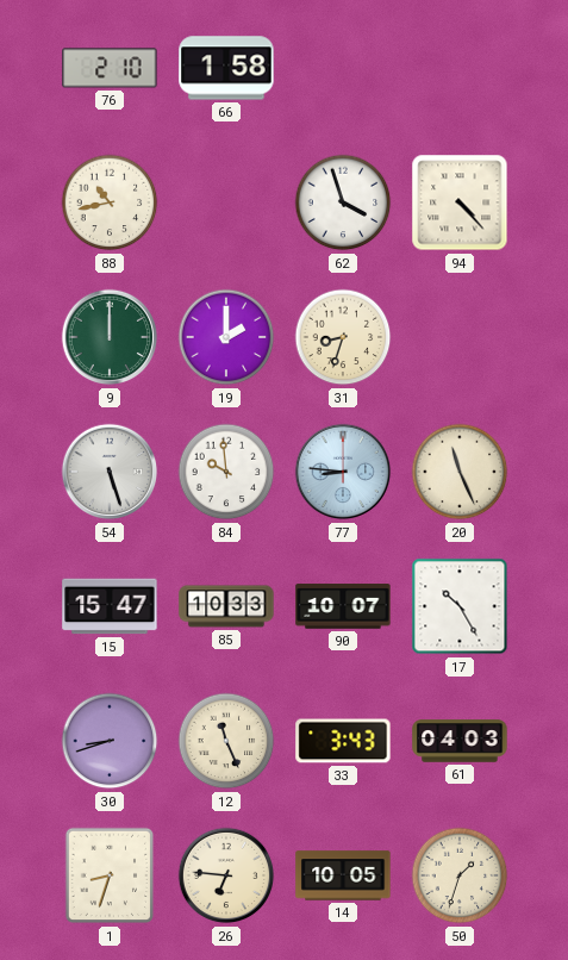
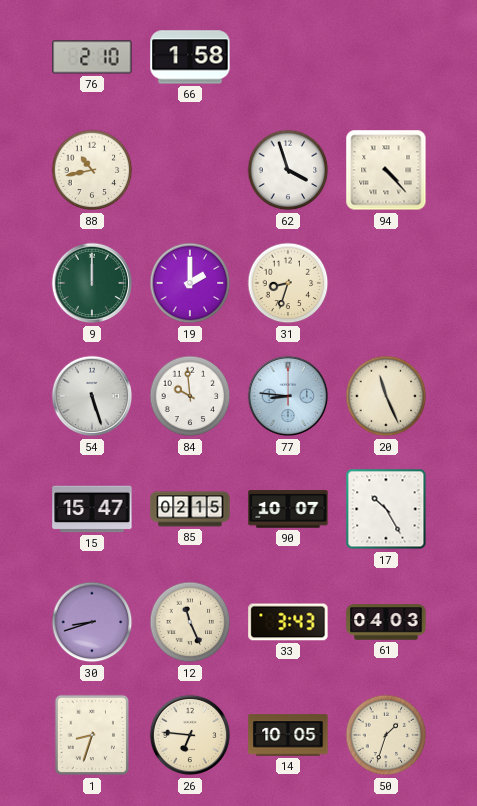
85: 10:33 -> 02:15
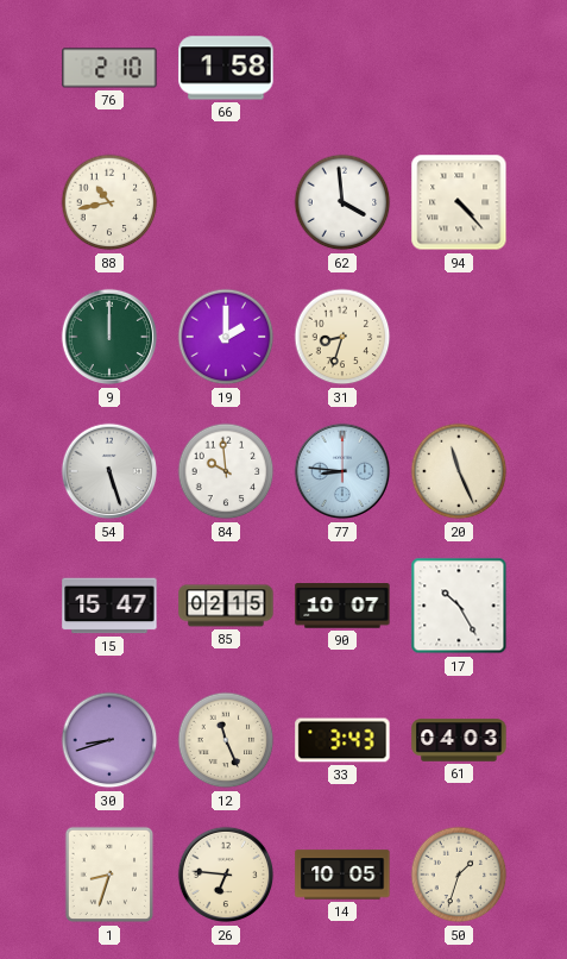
62: 3:57 -> 3:59
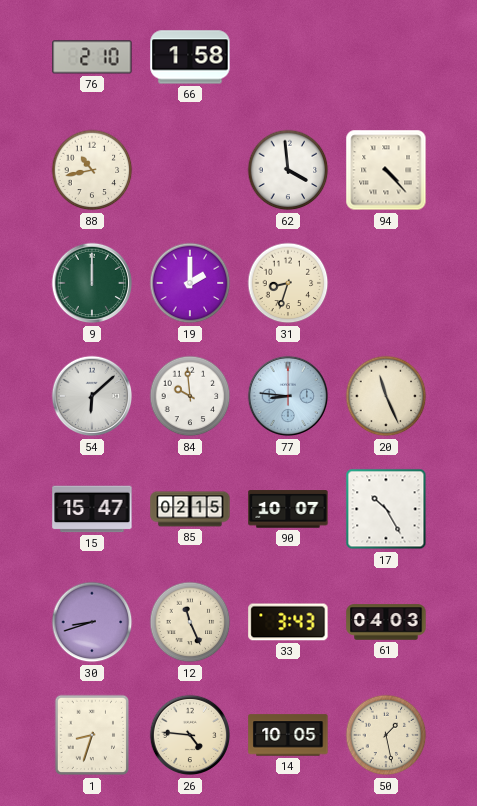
54: 5:27 -> 6:08
26: 6:46 -> 4:46
50: 1:33 -> 1:28
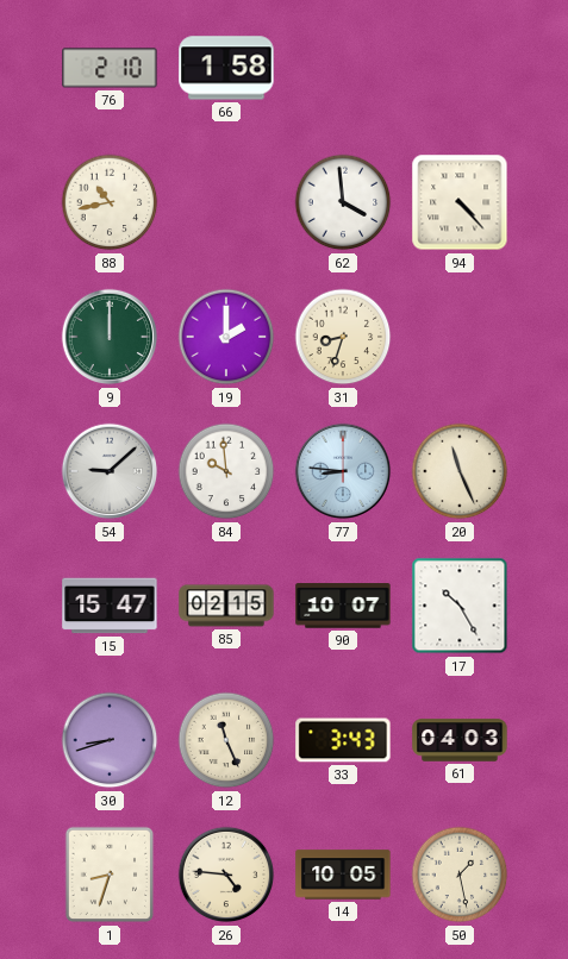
54: 6:08 -> 9:08
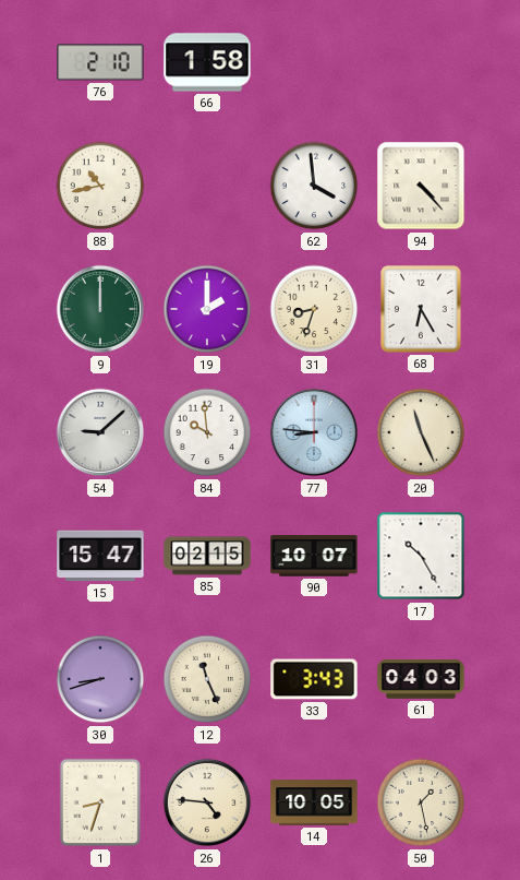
68: none -> 6:25
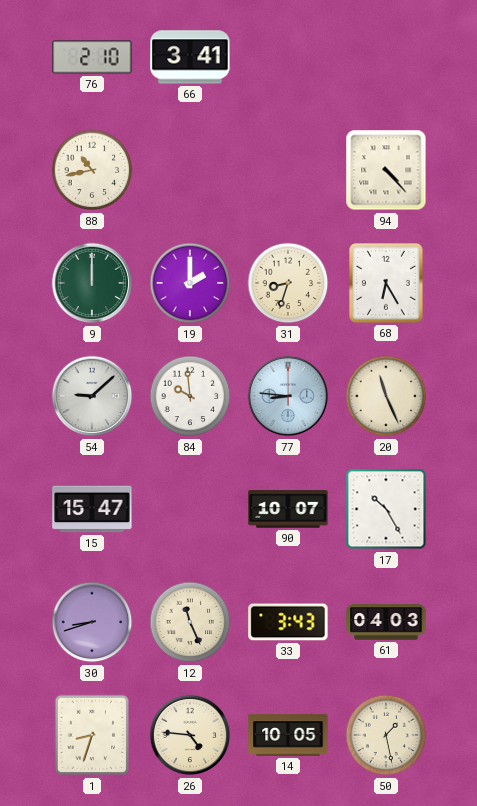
66: 1:58 -> 3:41
62: 3:59 -> none
85: 02:15 -> none
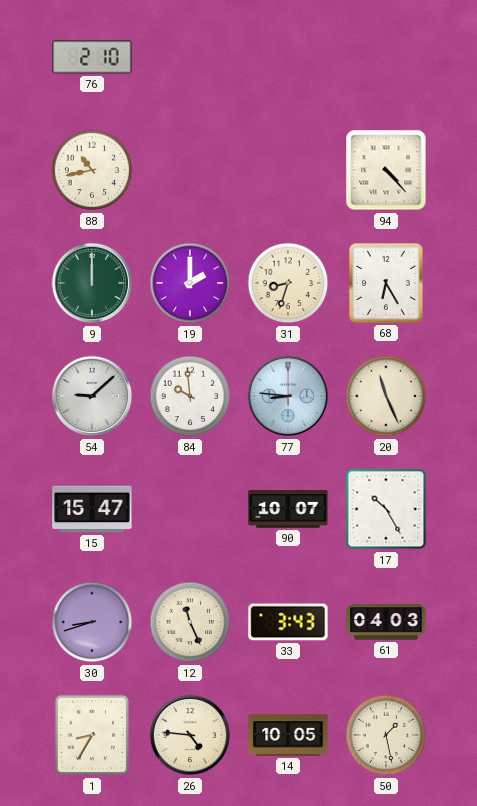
66: 3:41 -> none
1: 8:33 -> 8:35
